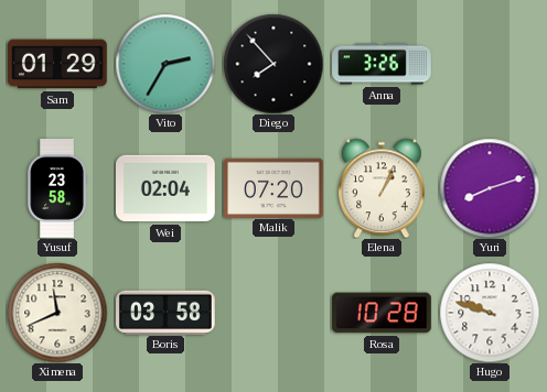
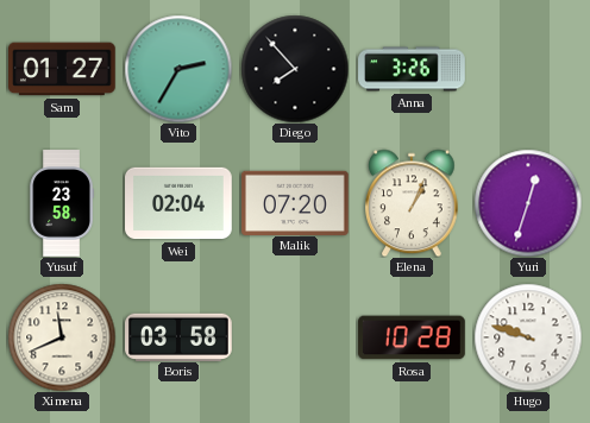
Sam: 01:29 -> 01:27
Yuri: 8:12 -> 12:33
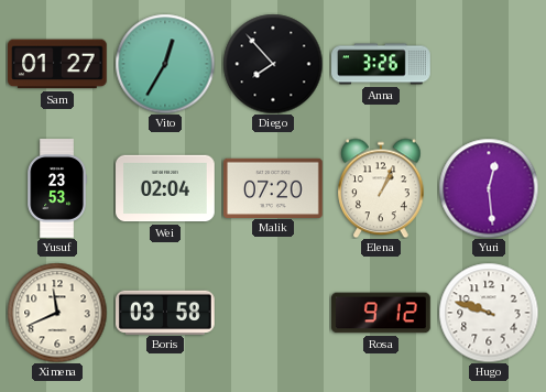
Vito: 2:35 -> 12:35
Yusuf: 23:58 -> 23:53
Yuri: 12:33 -> 12:29
Rosa: 10:28 -> 9:12
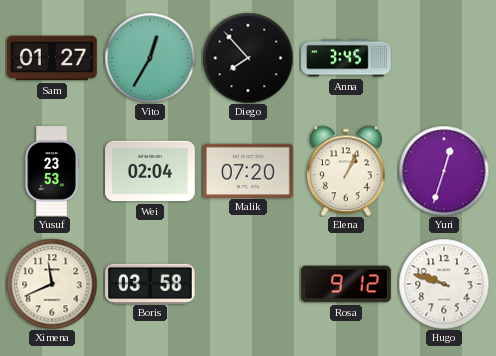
Anna: 3:26 -> 3:45
Yuri: 12:29 -> 12:33
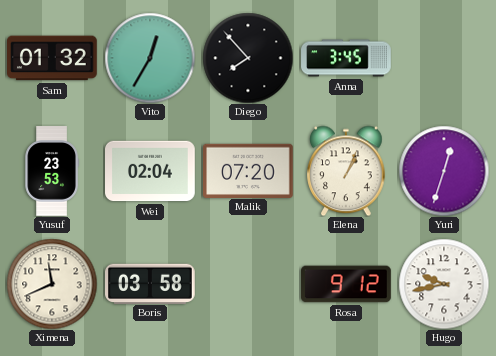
Sam: 01:27 -> 01:32
Hugo: 9:48 -> 9:43
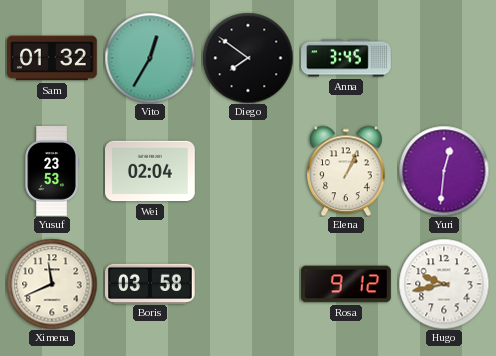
Diego: 7:53 -> 7:51
Malik: 07:20 -> none
Yuri: 12:33 -> 12:31
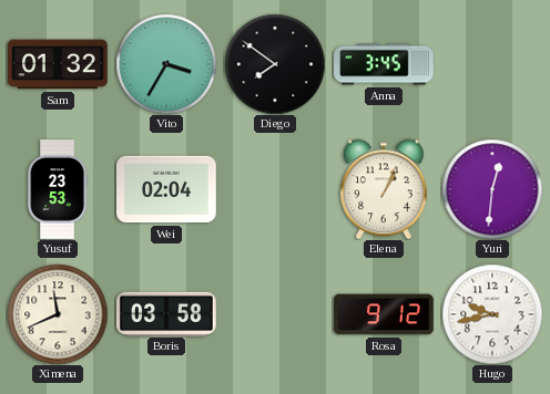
Vito: 12:35 -> 3:35
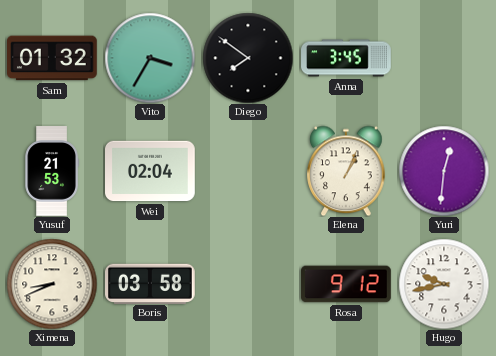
Yusuf: 23:53 -> 21:53
Ximena: 11:41 -> 8:41
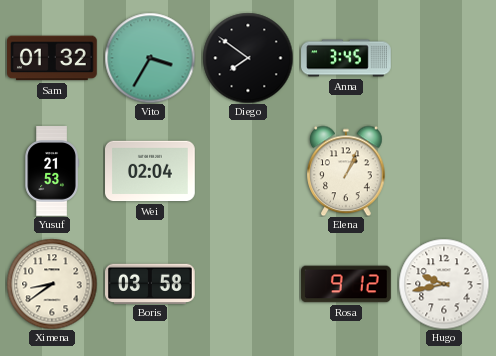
Yuri: 12:31 -> none
Ximena: 8:41 -> 8:39
